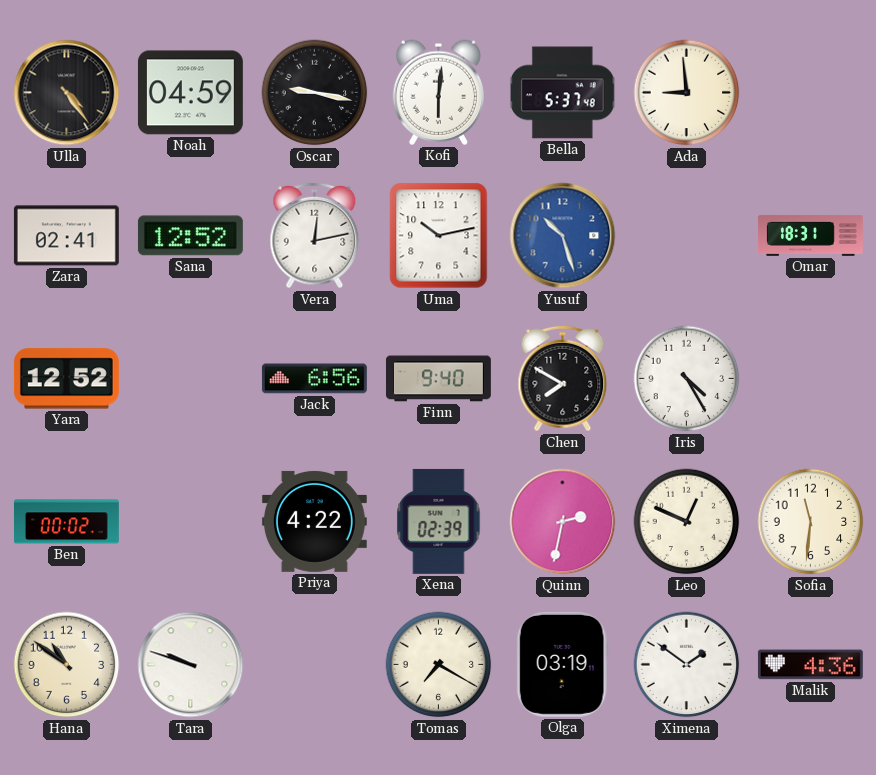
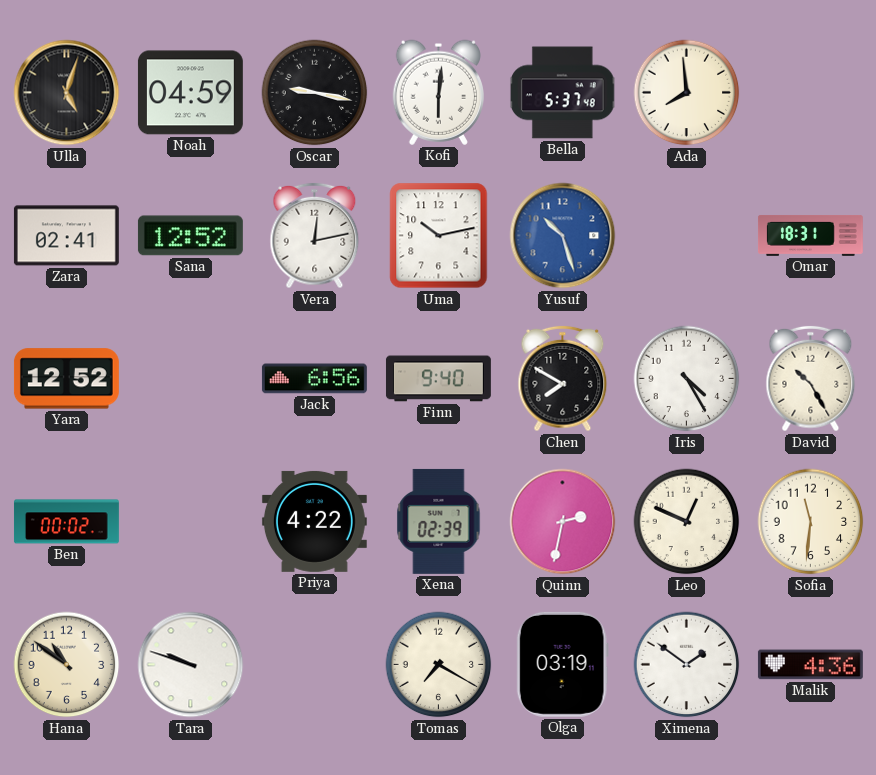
Ulla: 4:24 -> 5:03
Ada: 8:59 -> 7:59
David: none -> 10:25
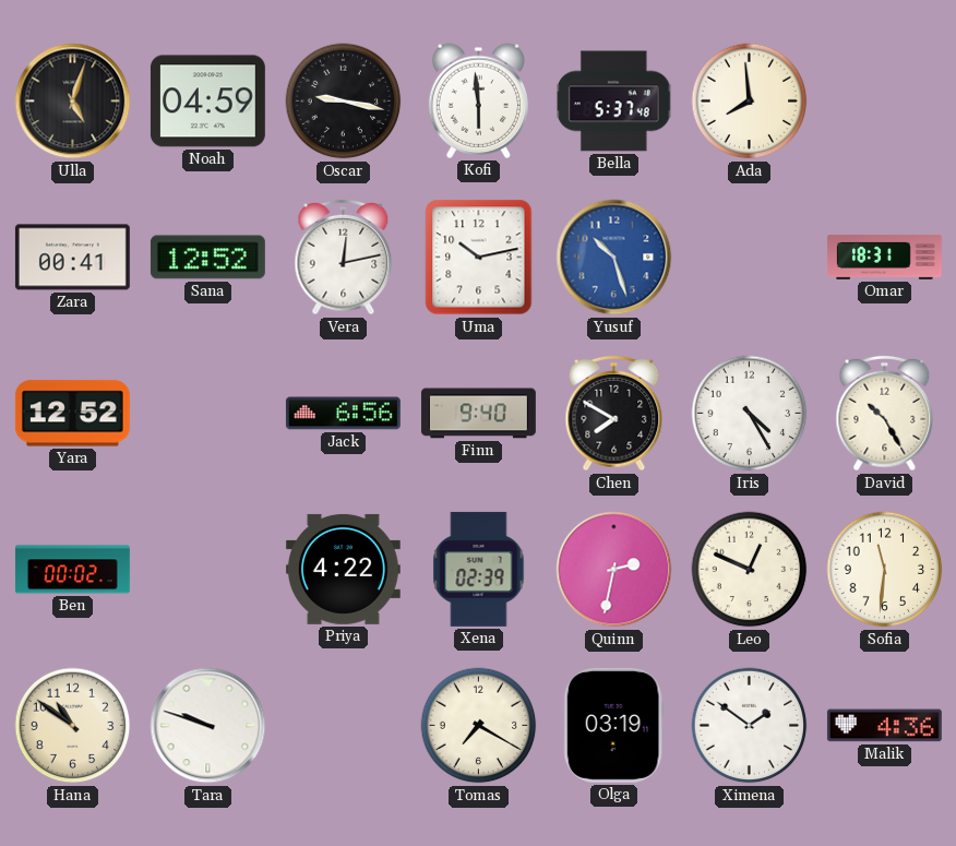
Kofi: 6:01 -> 5:59
Zara: 02:41 -> 00:41
